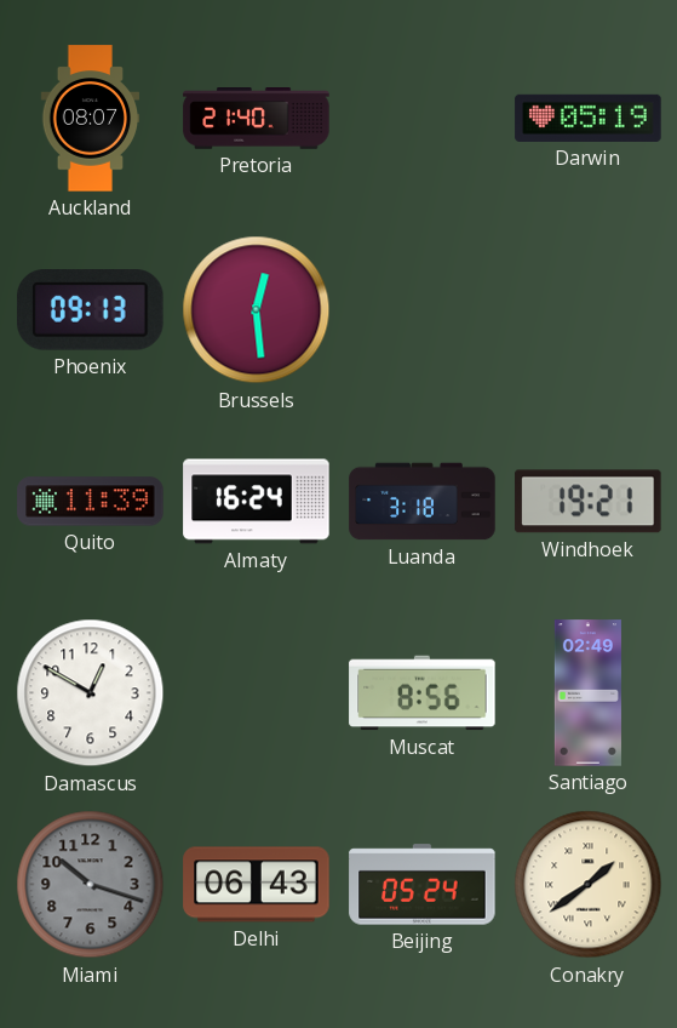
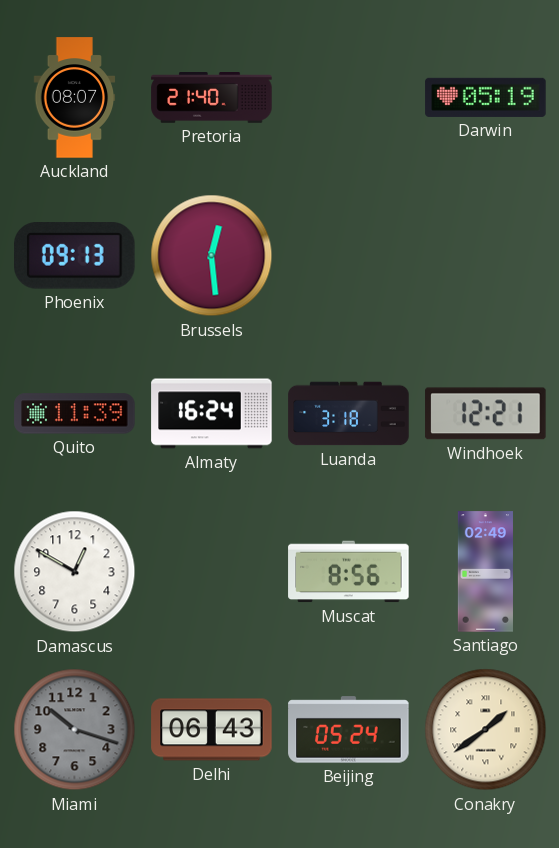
Windhoek: 19:21 -> 12:21
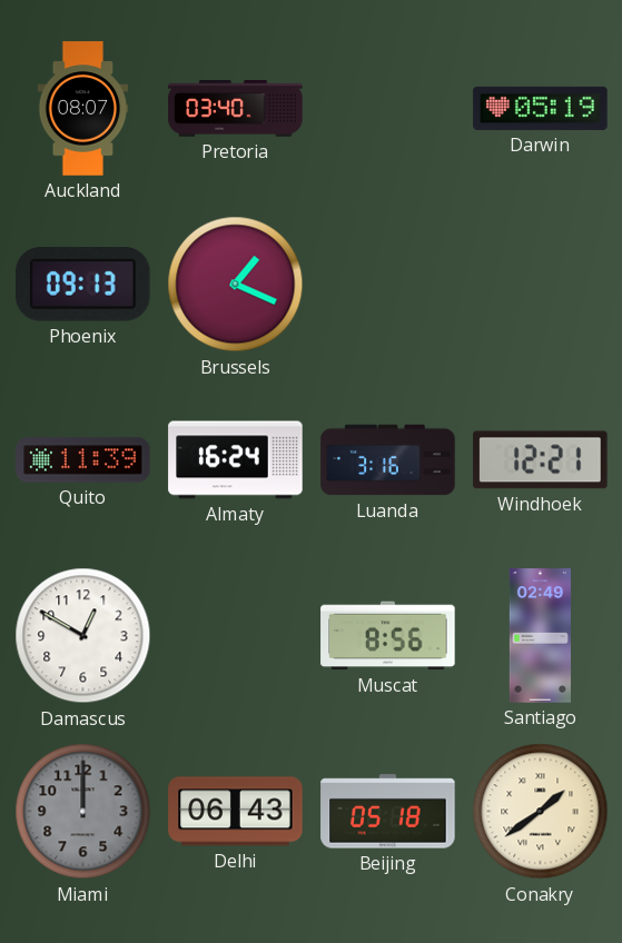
Pretoria: 21:40 -> 03:40
Brussels: 12:29 -> 1:19
Luanda: 3:18 -> 3:16
Miami: 10:18 -> 12:00
Beijing: 05:24 -> 05:18
